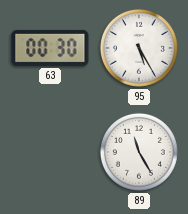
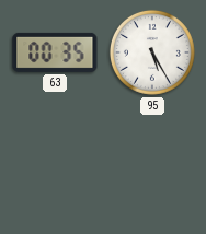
63: 00:30 -> 00:35
89: 11:25 -> none
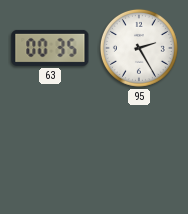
95: 5:25 -> 2:25
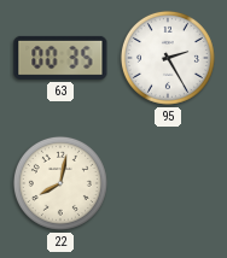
22: none -> 8:02
